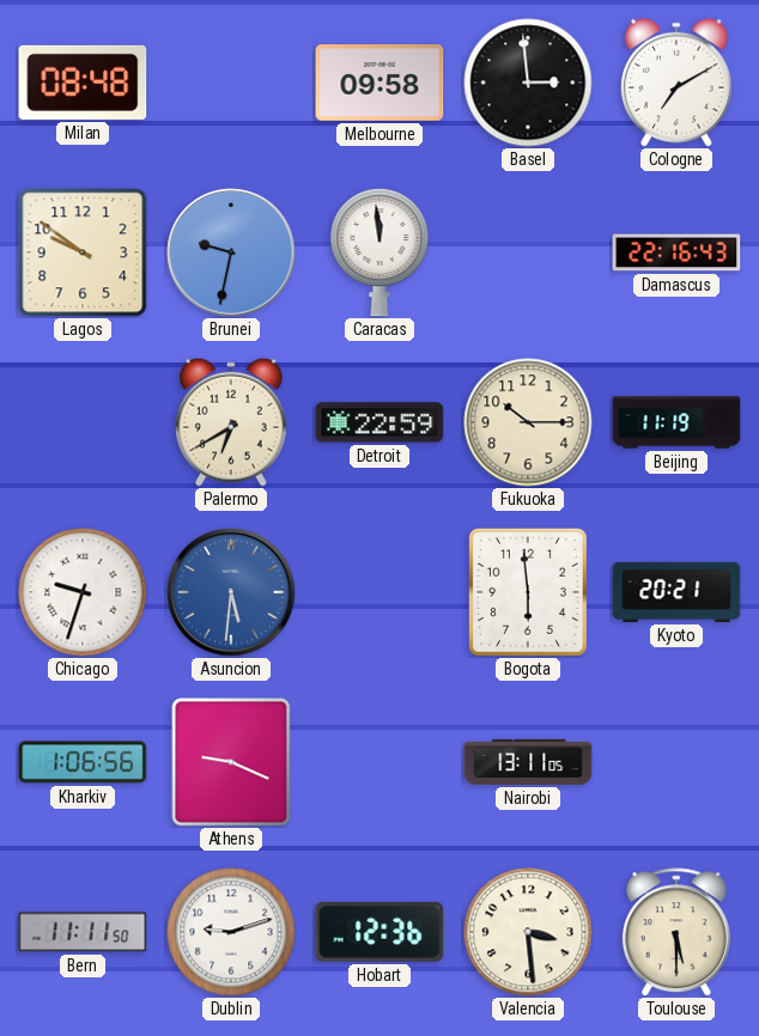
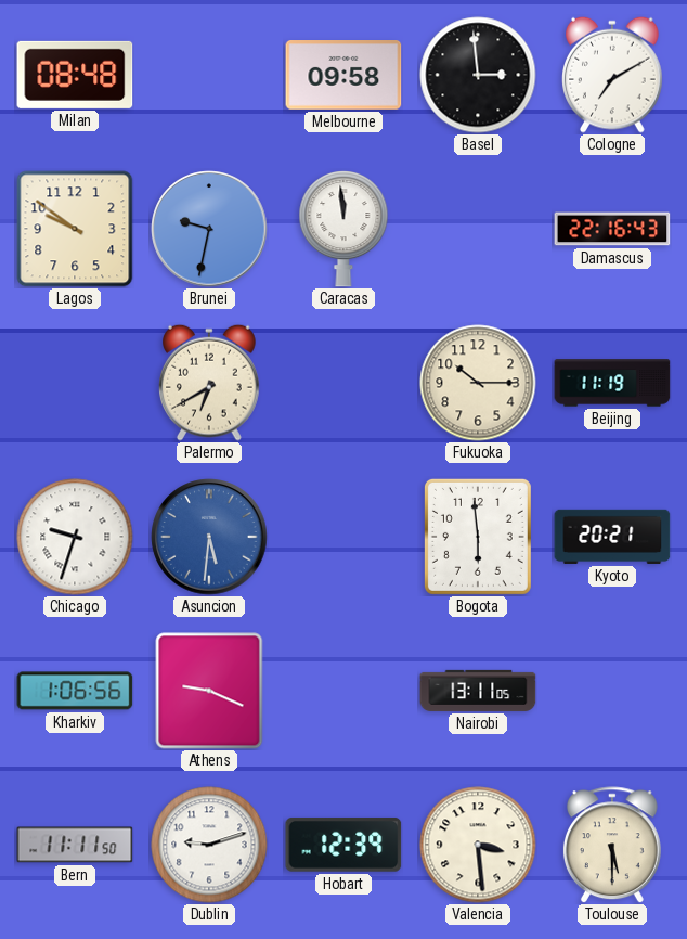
Detroit: 22:59 -> none
Hobart: 12:36 -> 12:39
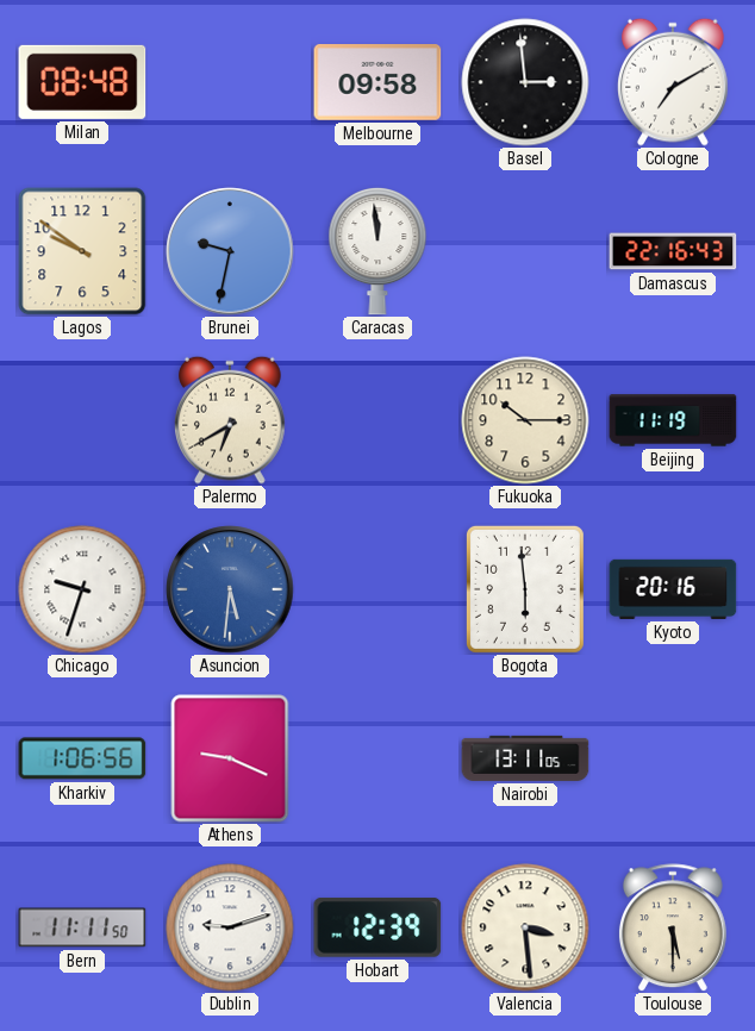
Kyoto: 20:21 -> 20:16
